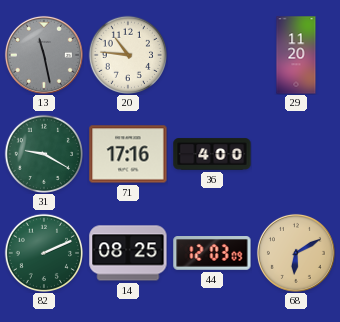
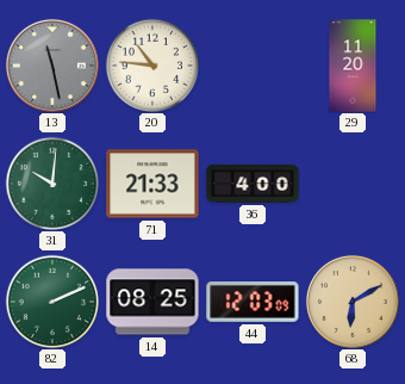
31: 9:20 -> 10:01
71: 17:16 -> 21:33
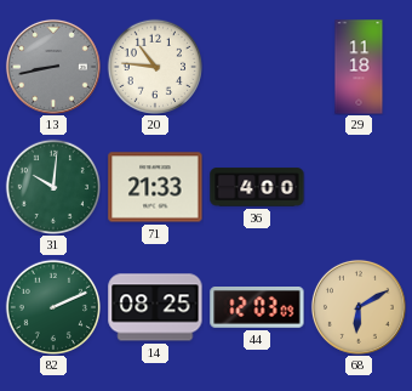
13: 11:28 -> 8:43
29: 11:20 -> 11:18
